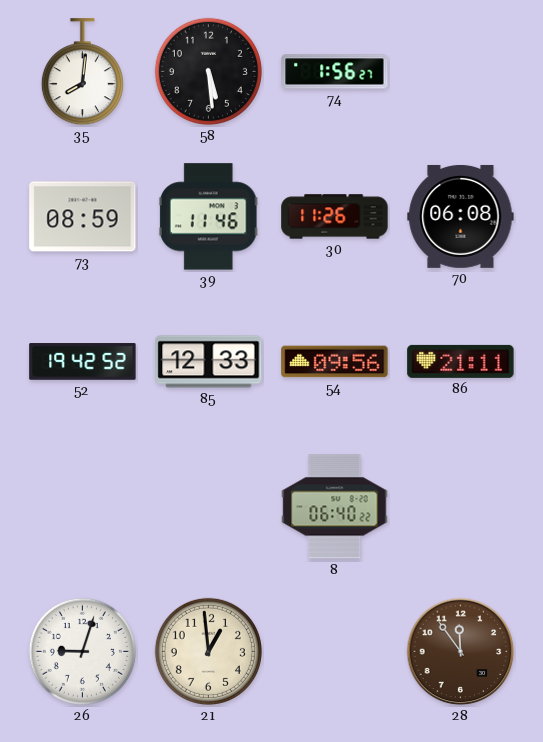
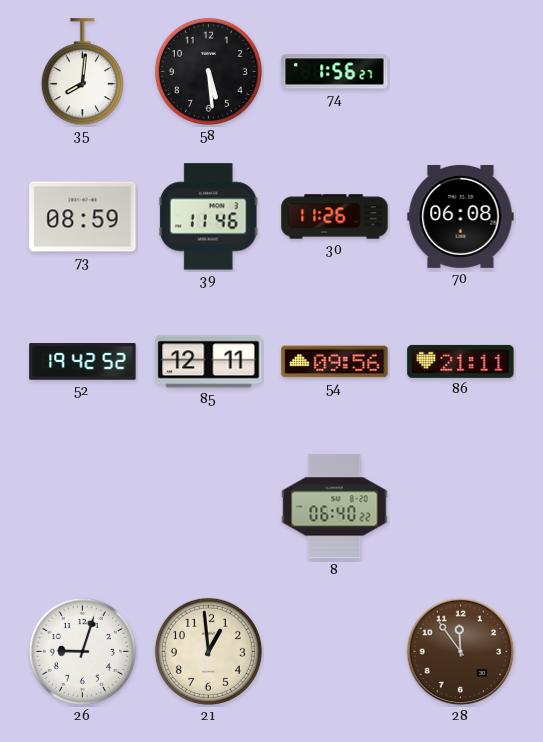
85: 12:33 -> 12:11
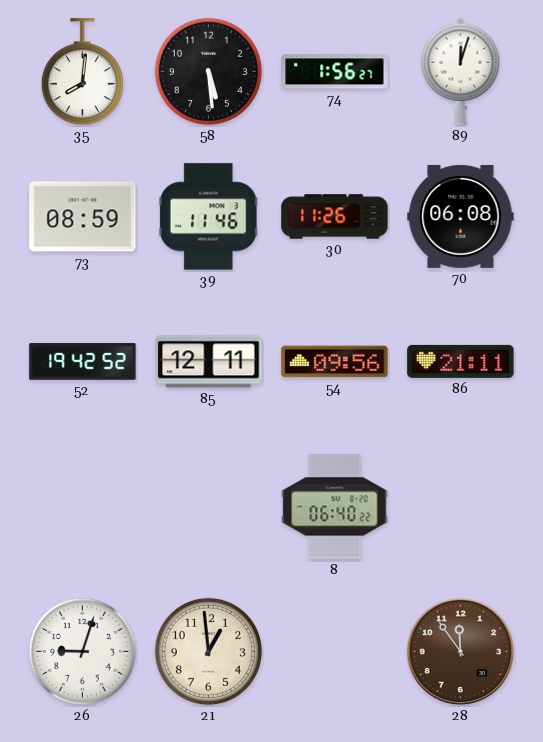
89: none -> 12:03
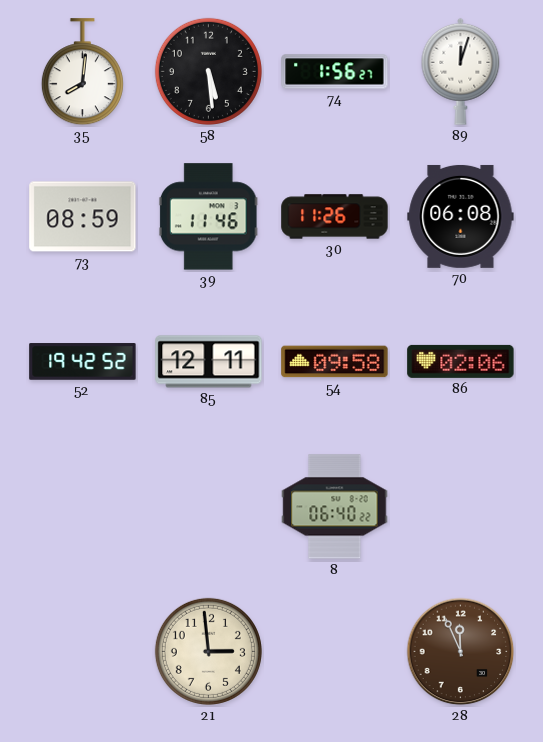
54: 09:56 -> 09:58
86: 21:11 -> 02:06
26: 9:03 -> none
21: 12:59 -> 2:59
28: 11:54 -> 11:56
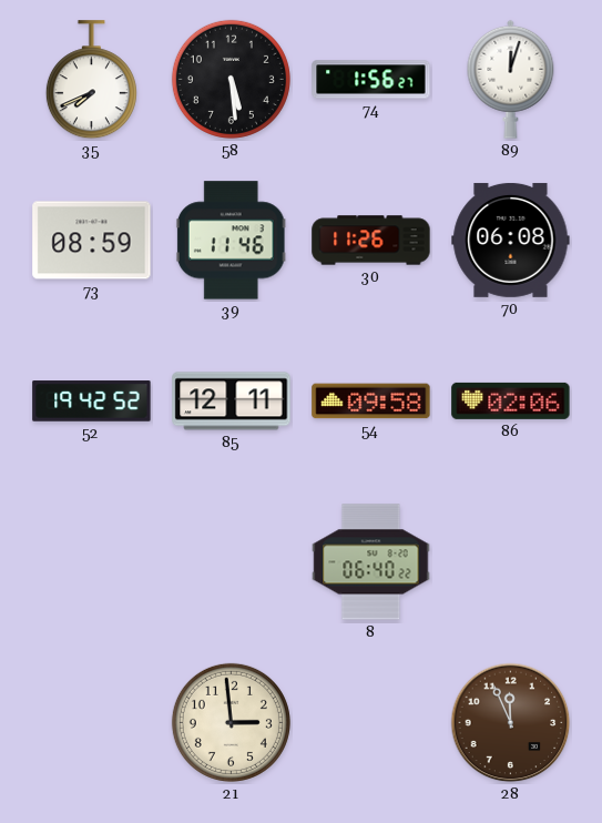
35: 8:01 -> 7:41
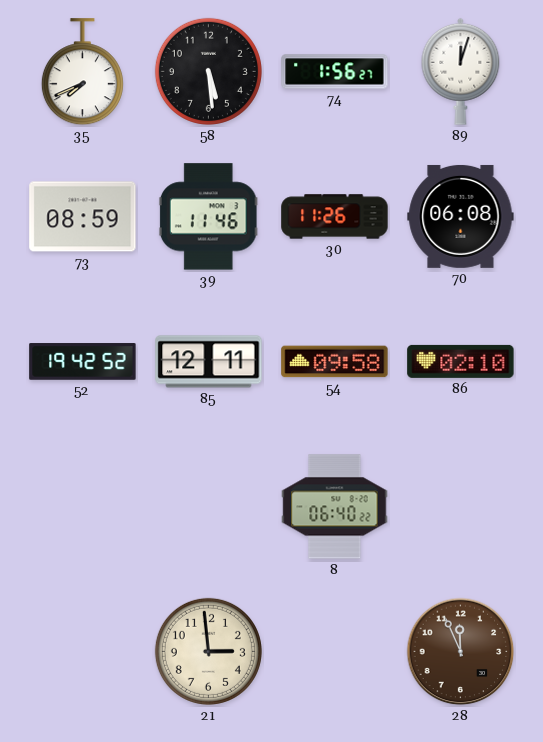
86: 02:06 -> 02:10
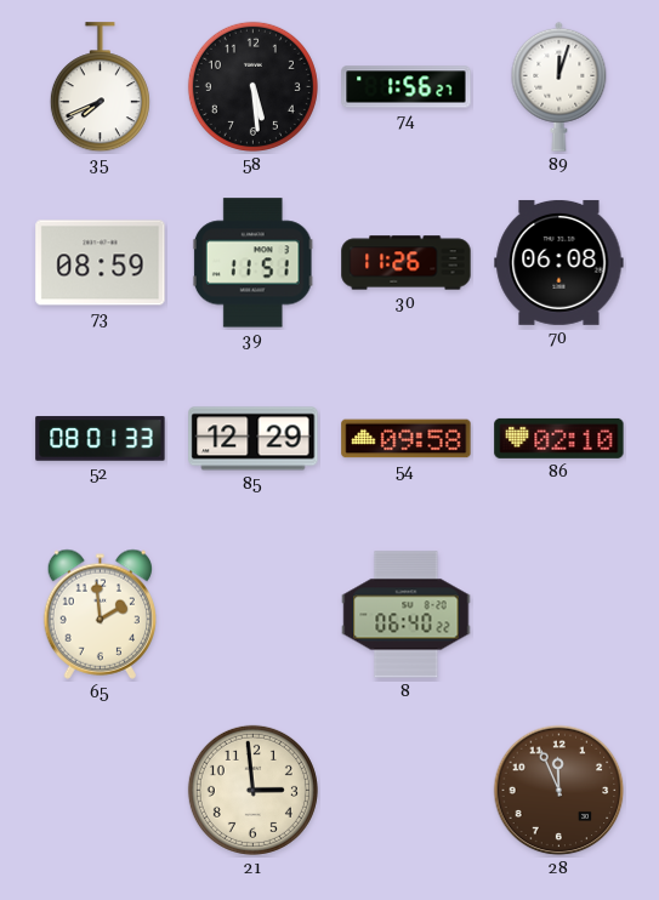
39: 11:46 -> 11:51
52: 19:42 -> 08:01
85: 12:11 -> 12:29
65: none -> 1:59
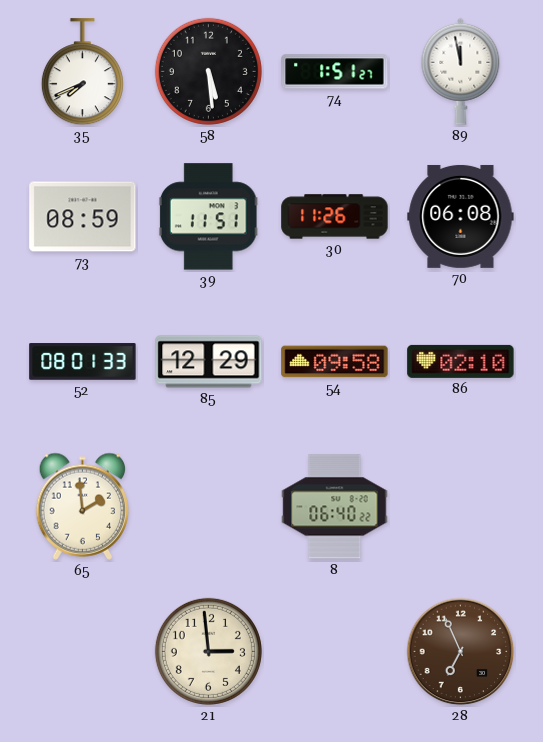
74: 1:56 -> 1:51
89: 12:03 -> 11:58
28: 11:56 -> 6:56
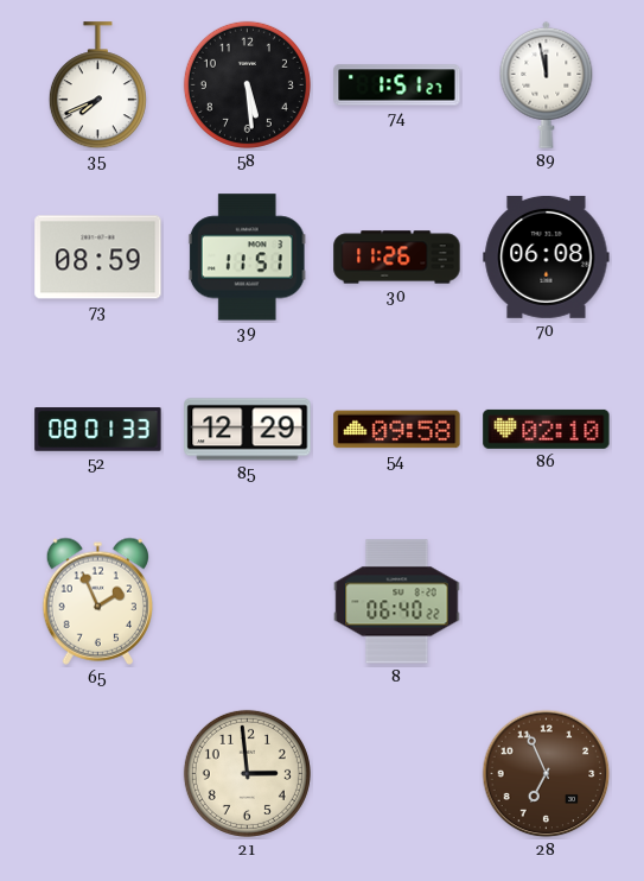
65: 1:59 -> 1:56
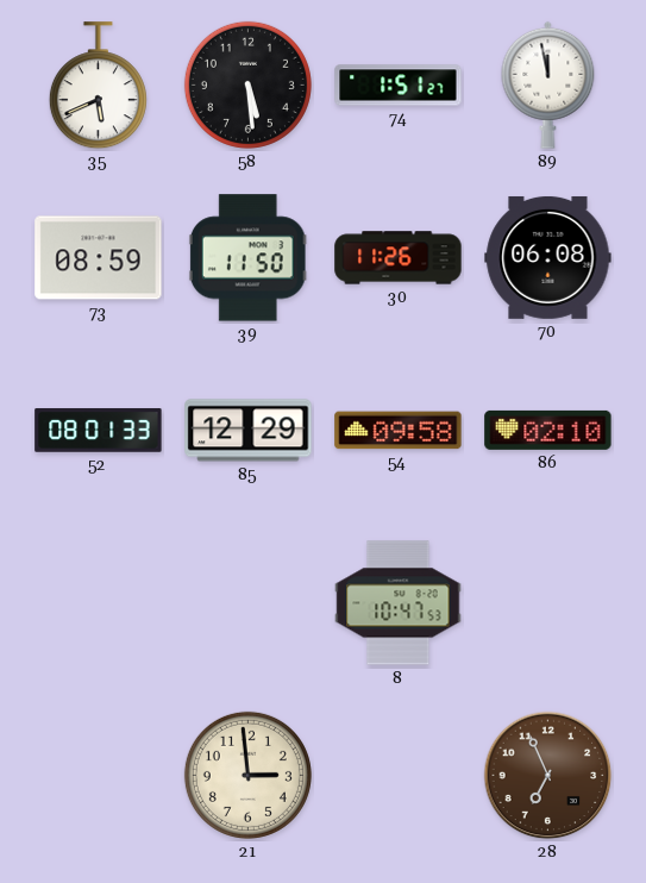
35: 7:41 -> 5:41
39: 11:51 -> 11:50
65: 1:56 -> none
8: 06:40 -> 10:47
